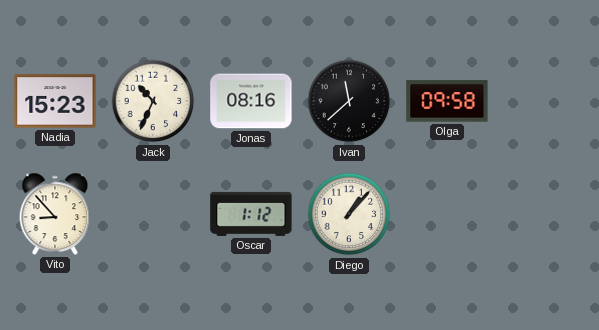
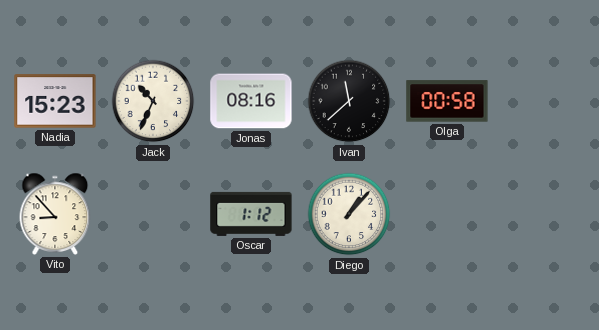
Olga: 09:58 -> 00:58
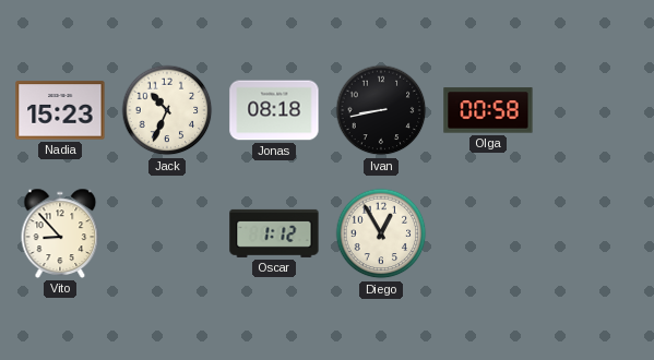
Jonas: 08:16 -> 08:18
Ivan: 11:38 -> 8:43
Diego: 1:07 -> 12:55
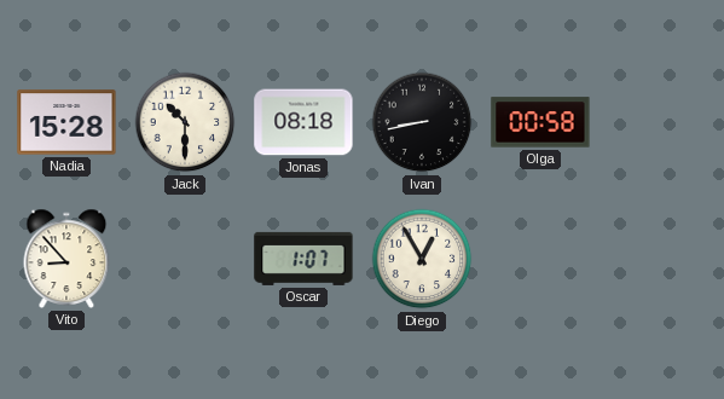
Nadia: 15:23 -> 15:28
Jack: 10:34 -> 10:30
Oscar: 1:12 -> 1:07
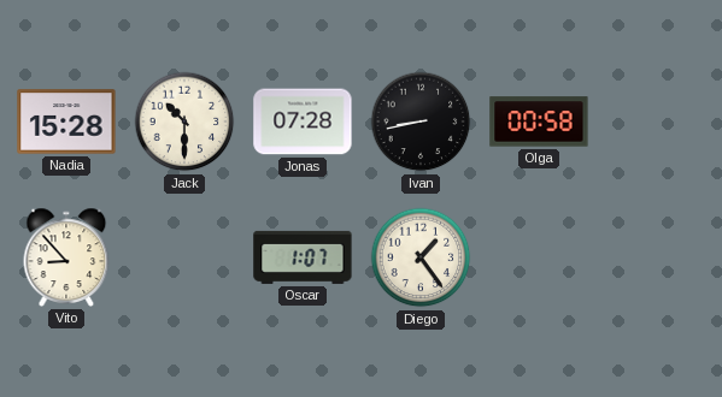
Jonas: 08:18 -> 07:28
Diego: 12:55 -> 1:24
